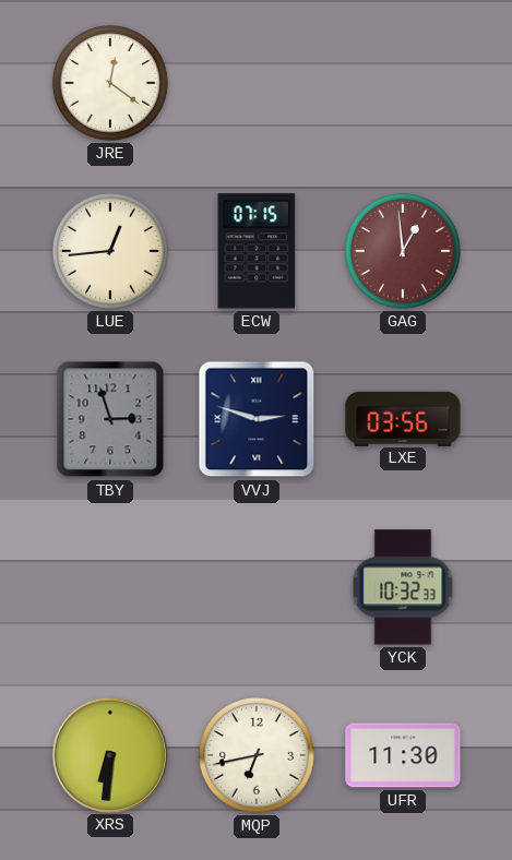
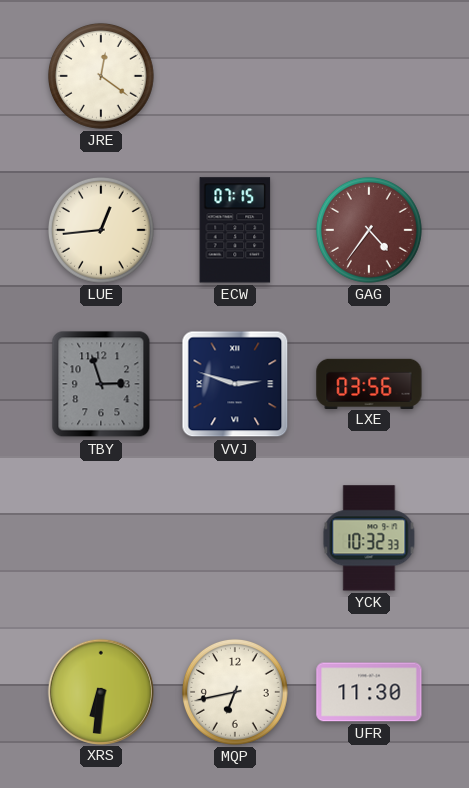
GAG: 12:59 -> 4:36
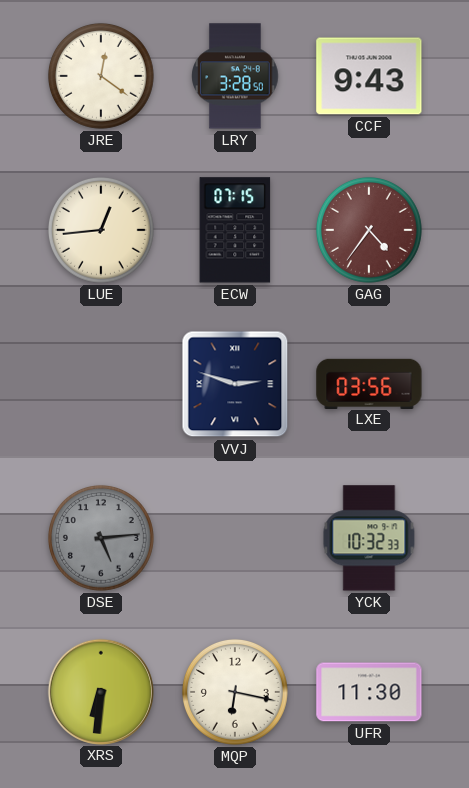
LRY: none -> 3:28
CCF: none -> 9:43
TBY: 2:57 -> none
DSE: none -> 5:14
MQP: 6:43 -> 6:17
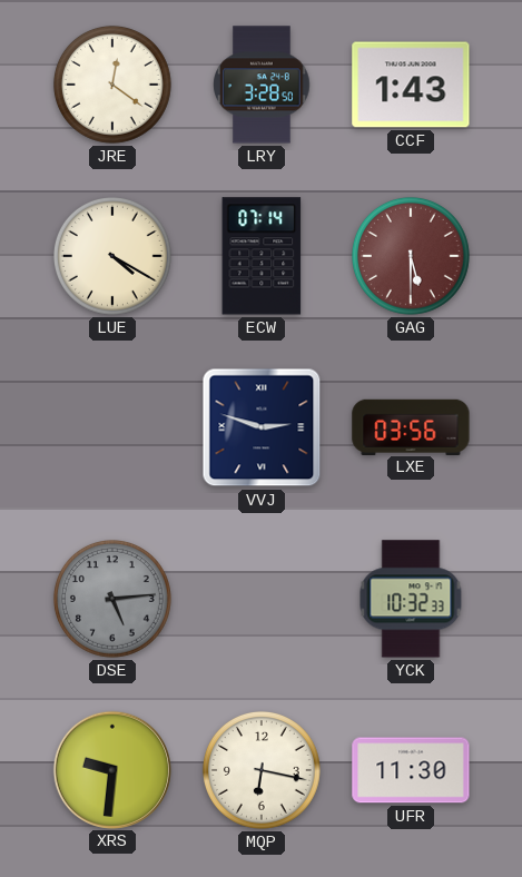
CCF: 9:43 -> 1:43
LUE: 12:44 -> 4:20
ECW: 07:15 -> 07:14
GAG: 4:36 -> 5:30
XRS: 6:31 -> 9:31
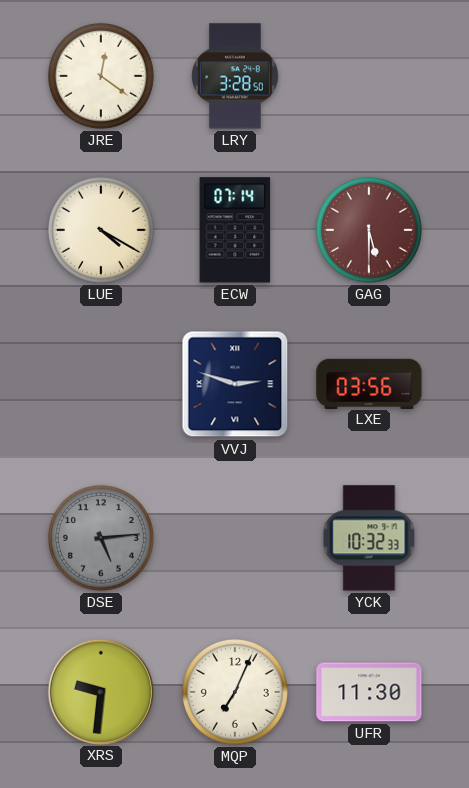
CCF: 1:43 -> none
MQP: 6:17 -> 7:04
